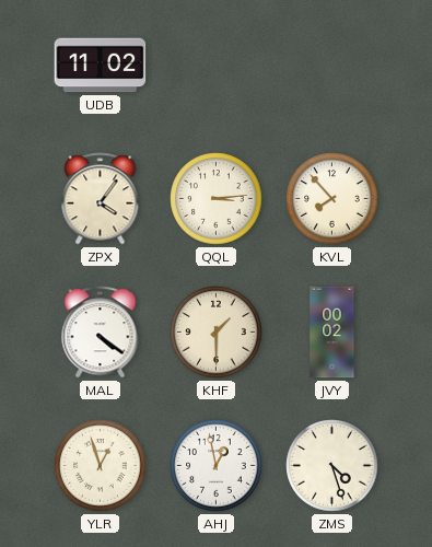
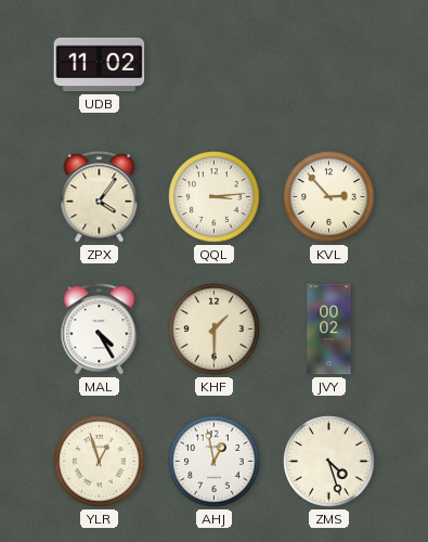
KVL: 7:53 -> 2:53
MAL: 4:21 -> 4:25
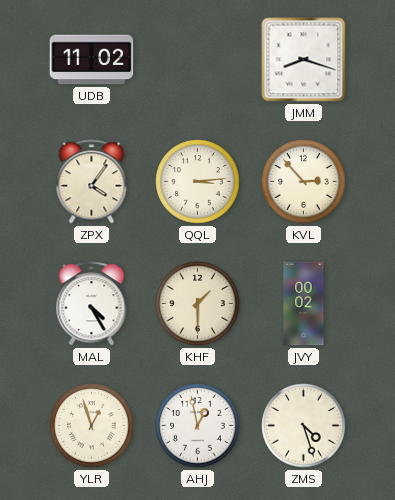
JMM: none -> 8:18
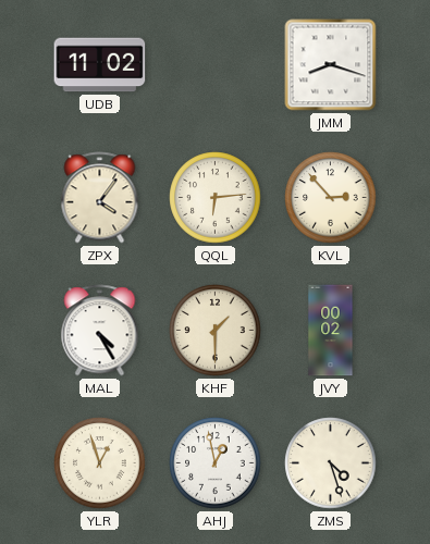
QQL: 3:14 -> 6:14
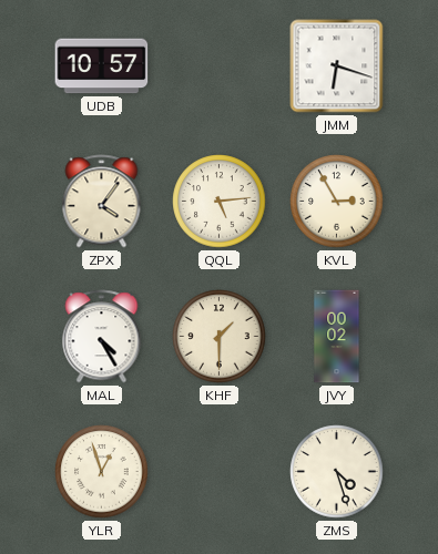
UDB: 11:02 -> 10:57
JMM: 8:18 -> 6:18
QQL: 6:14 -> 5:14
KVL: 2:53 -> 2:55
AHJ: 12:58 -> none
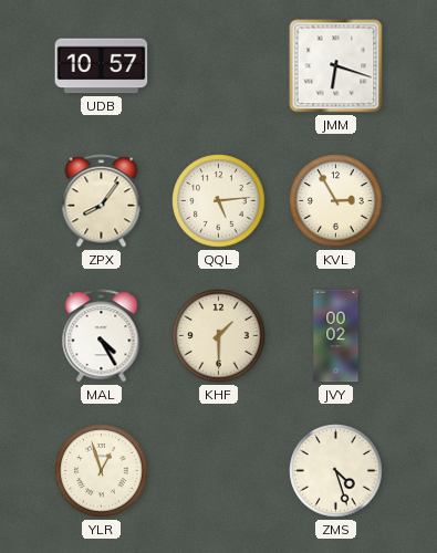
ZPX: 4:06 -> 8:06
